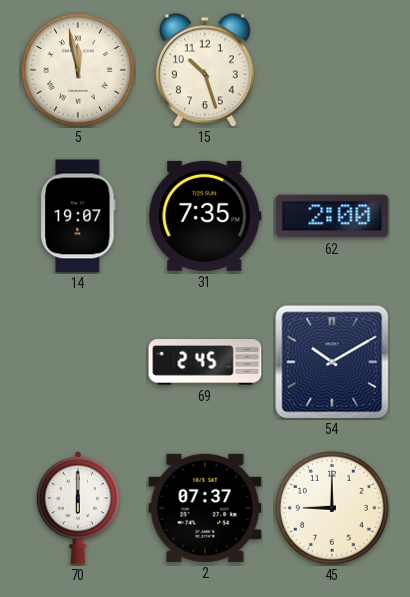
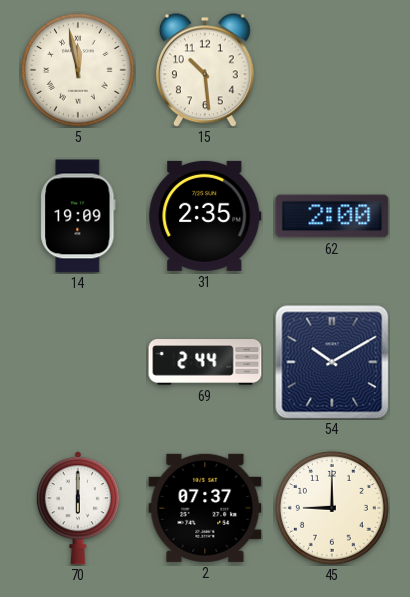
15: 10:27 -> 10:29
14: 19:07 -> 19:09
31: 7:35 -> 2:35
69: 2:45 -> 2:44
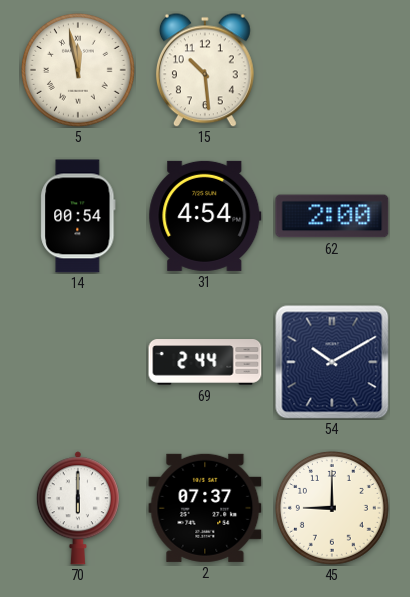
14: 19:09 -> 00:54
31: 2:35 -> 4:54
